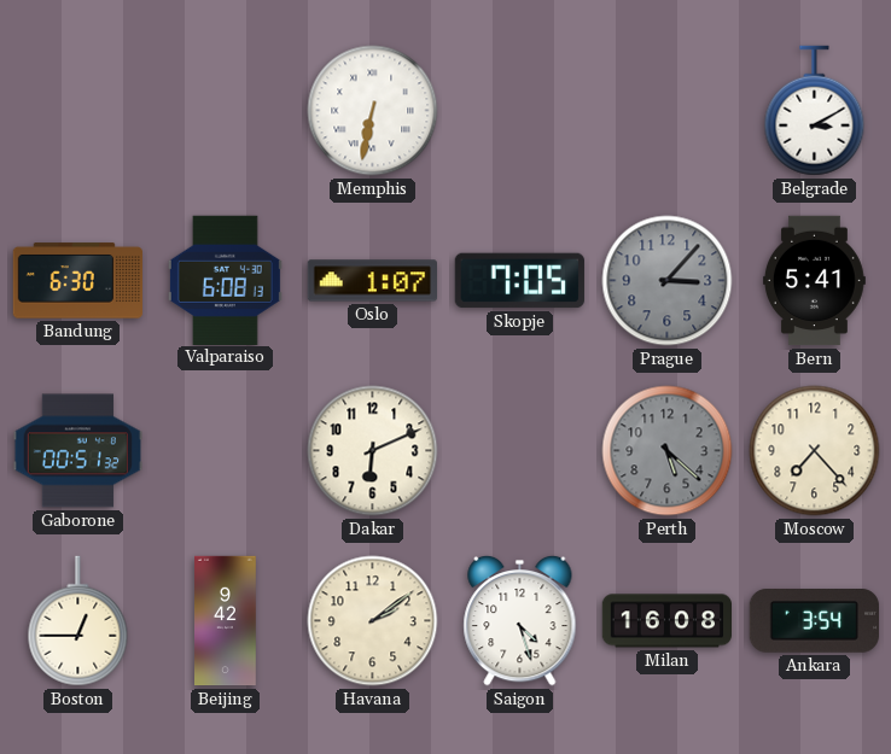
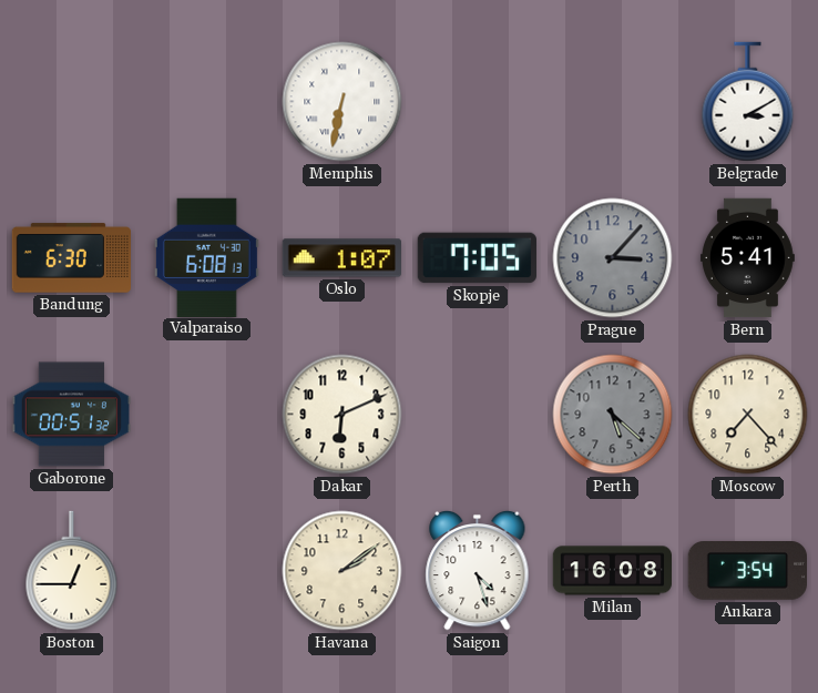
Beijing: 9:42 -> none
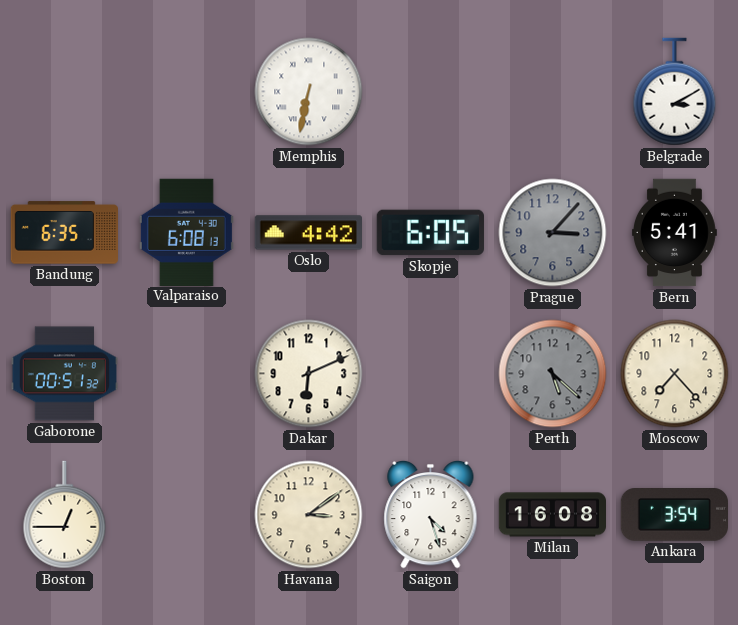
Bandung: 6:30 -> 6:35
Oslo: 1:07 -> 4:42
Skopje: 7:05 -> 6:05
Havana: 2:09 -> 3:09
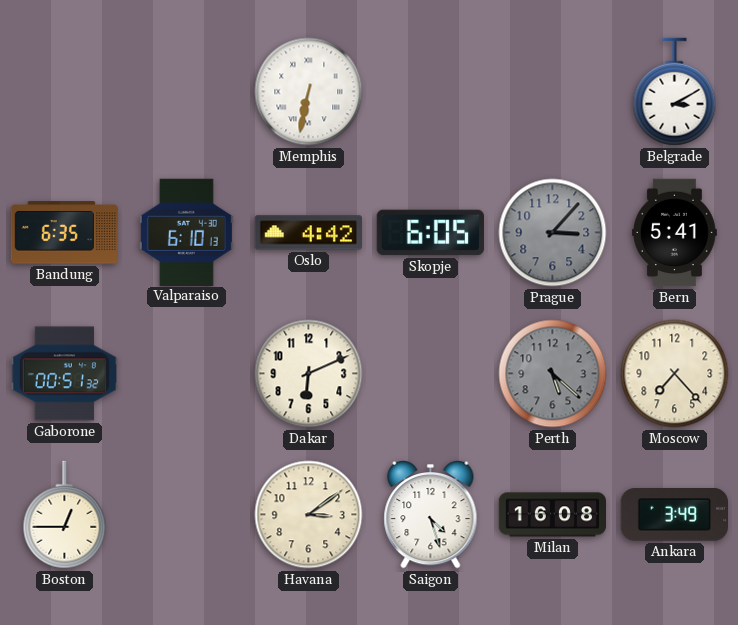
Valparaiso: 6:08 -> 6:10
Ankara: 3:54 -> 3:49
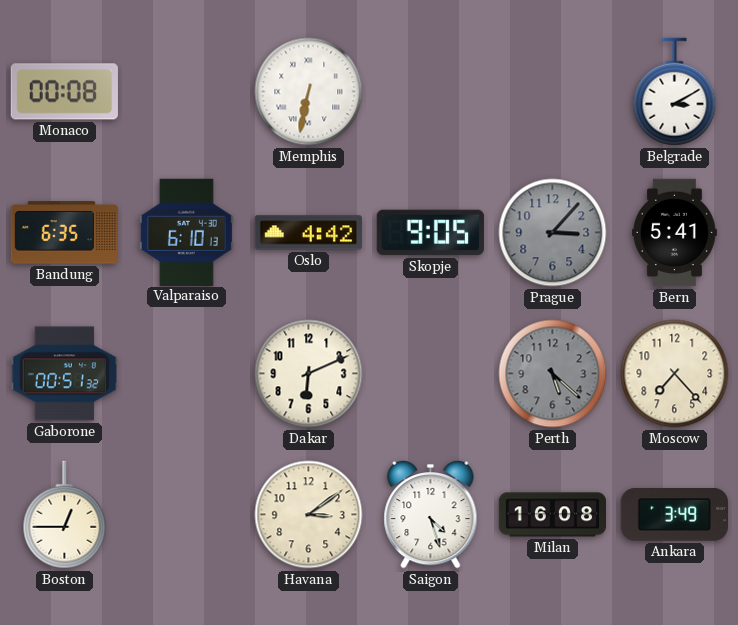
Monaco: none -> 00:08
Skopje: 6:05 -> 9:05
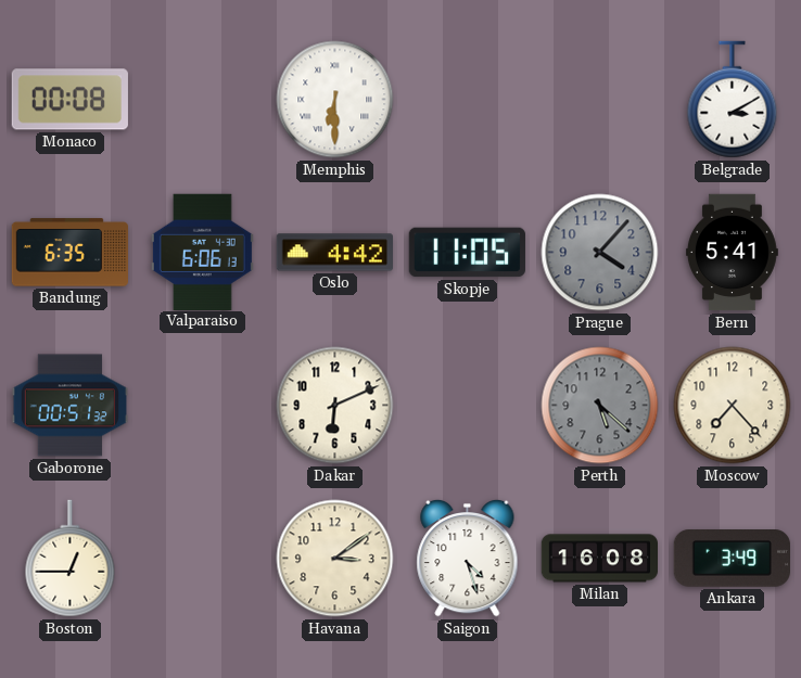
Memphis: 6:32 -> 6:30
Valparaiso: 6:10 -> 6:06
Skopje: 9:05 -> 11:05
Prague: 3:07 -> 4:07
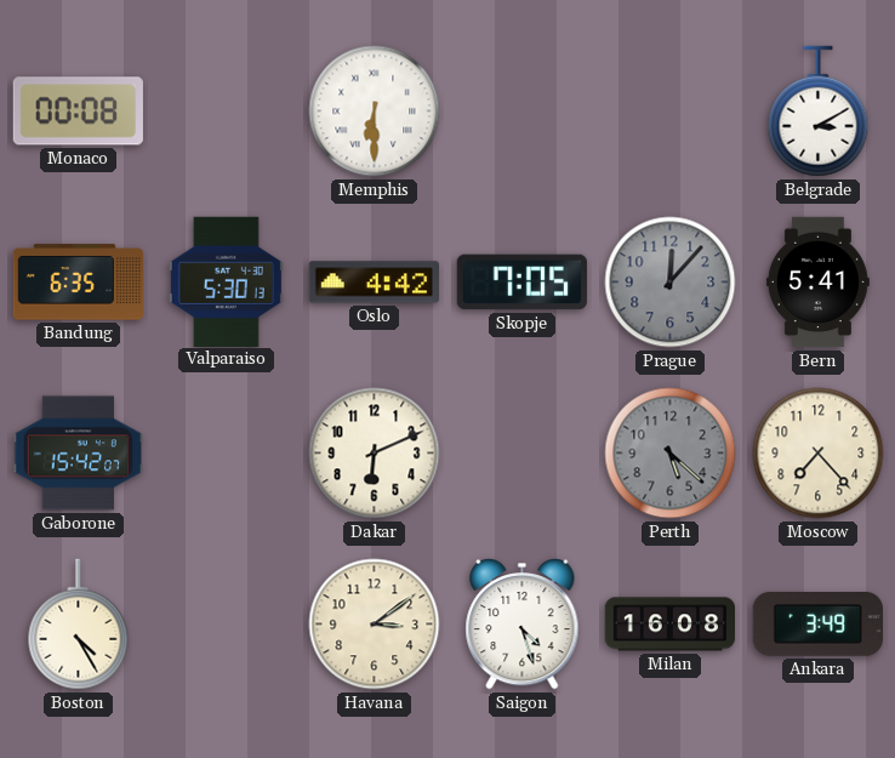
Valparaiso: 6:06 -> 5:30
Skopje: 11:05 -> 7:05
Prague: 4:07 -> 12:07
Gaborone: 00:51 -> 15:42
Boston: 12:45 -> 4:25
